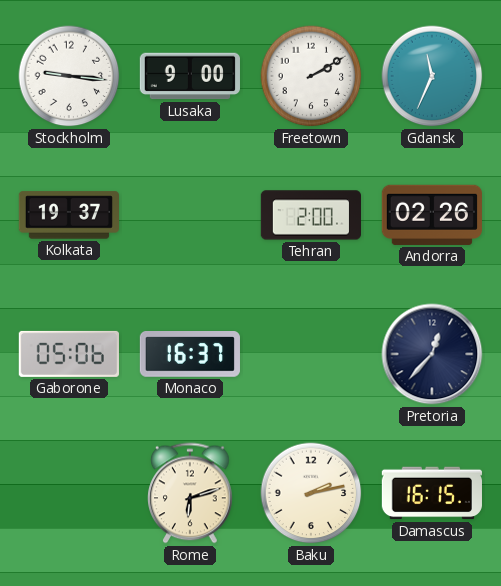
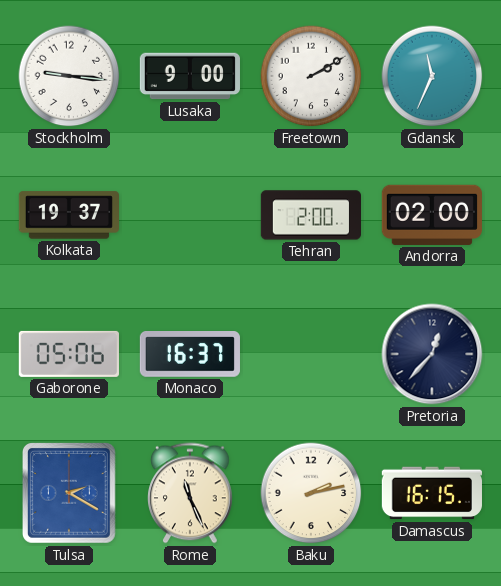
Andorra: 02:26 -> 02:00
Tulsa: none -> 2:20
Rome: 6:12 -> 11:26
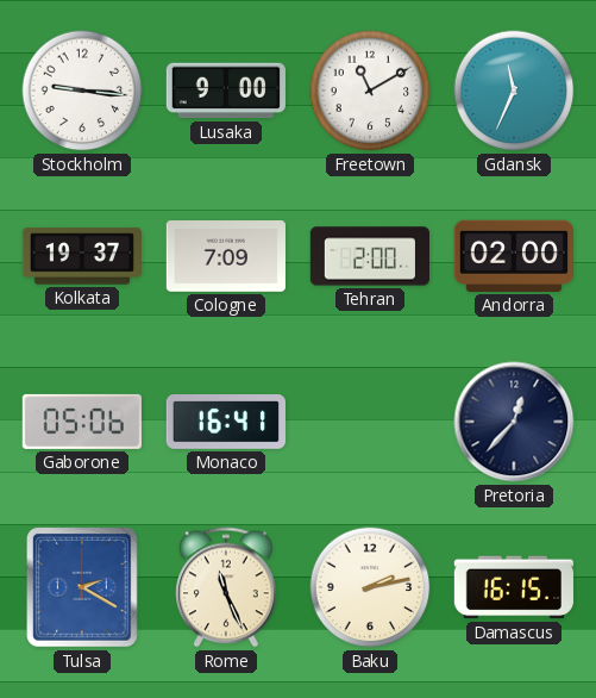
Freetown: 2:10 -> 11:10
Cologne: none -> 7:09
Monaco: 16:37 -> 16:41
